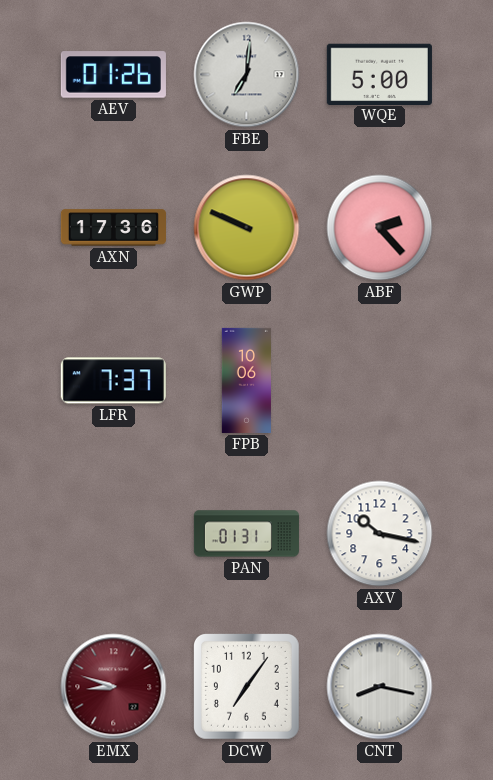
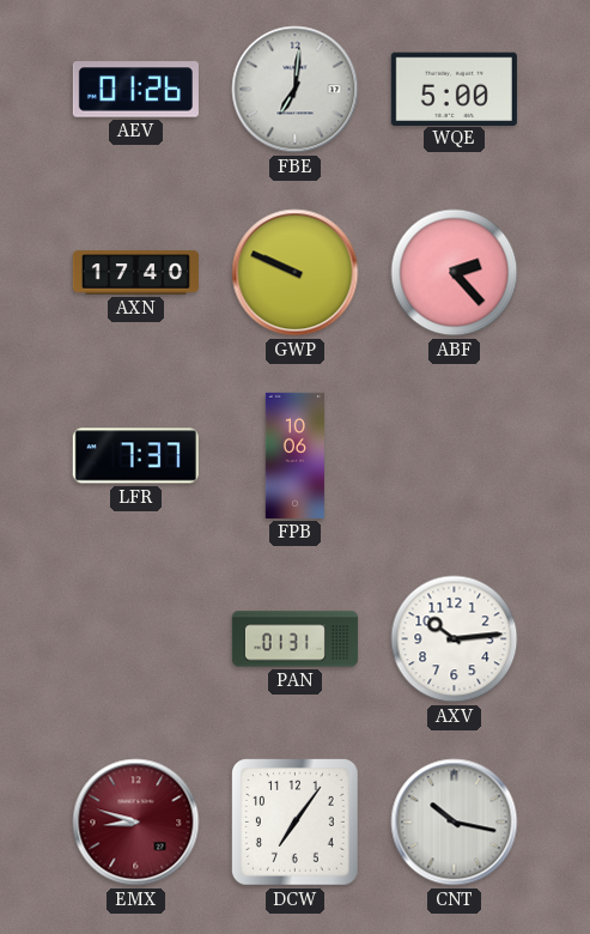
AXN: 17:36 -> 17:40
AXV: 10:17 -> 10:14
CNT: 8:17 -> 10:17
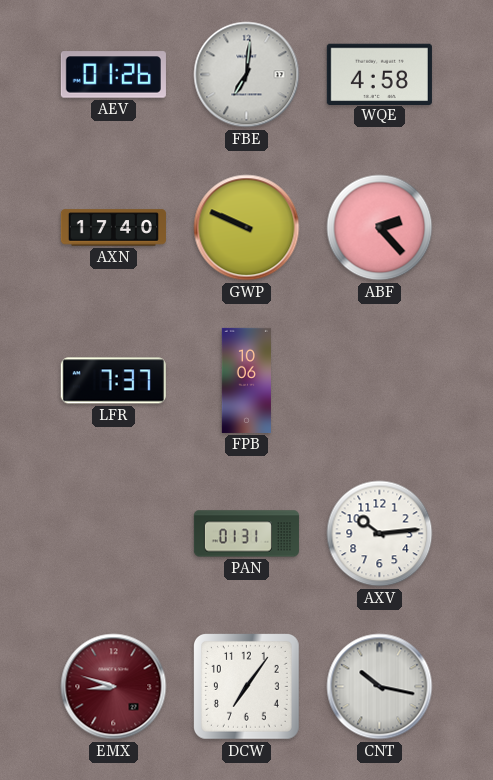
WQE: 5:00 -> 4:58
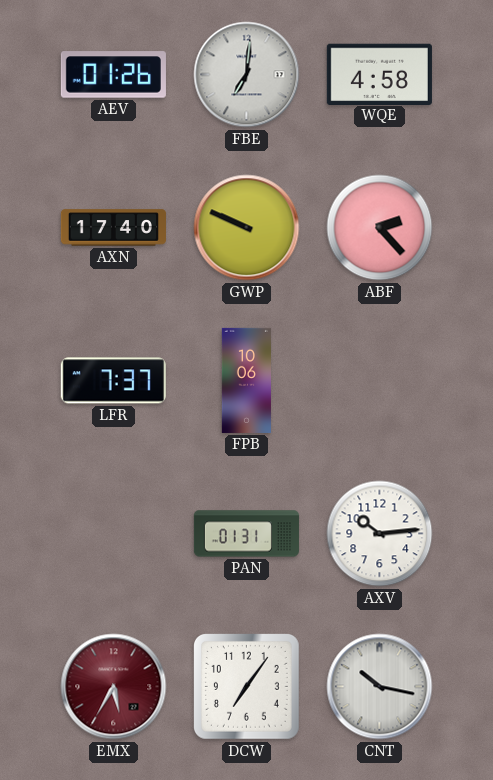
EMX: 8:48 -> 5:35
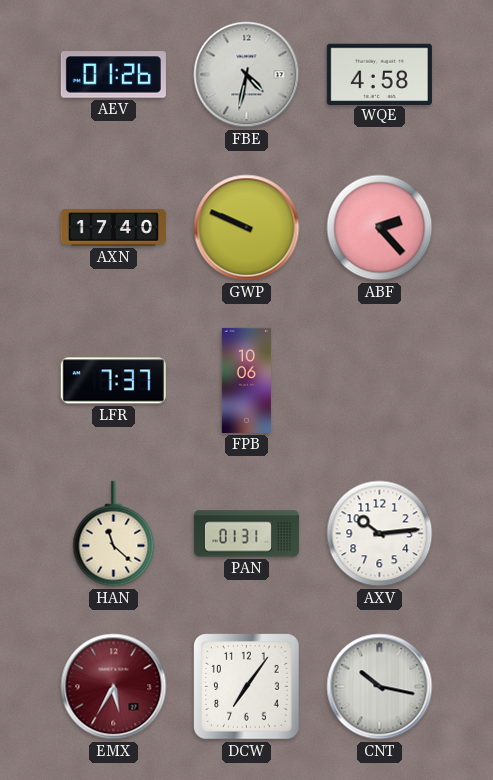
FBE: 7:01 -> 4:32
HAN: none -> 11:22
